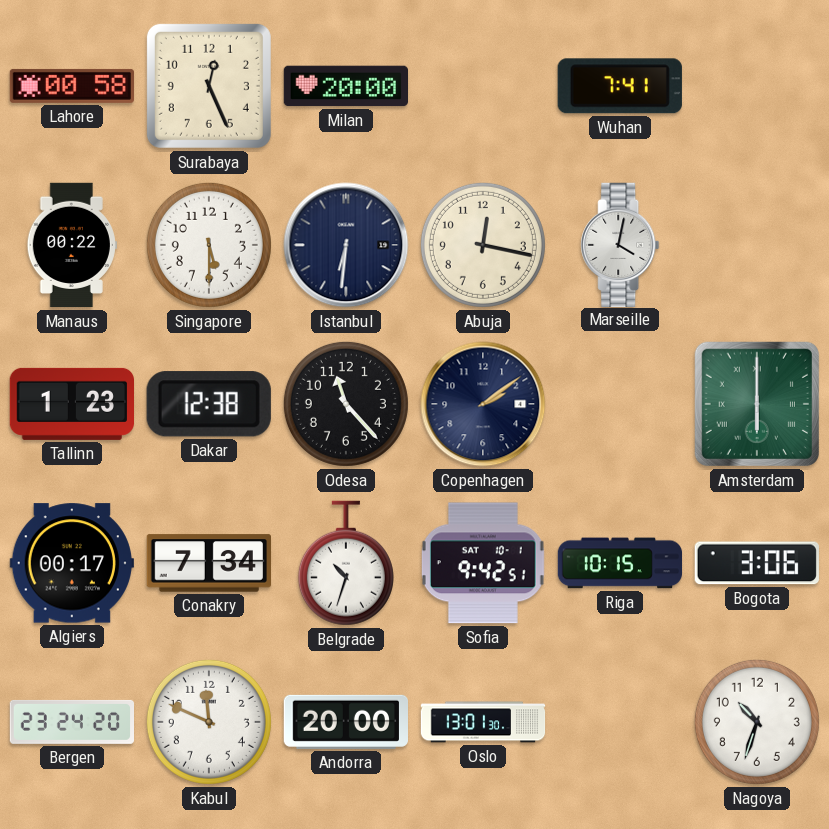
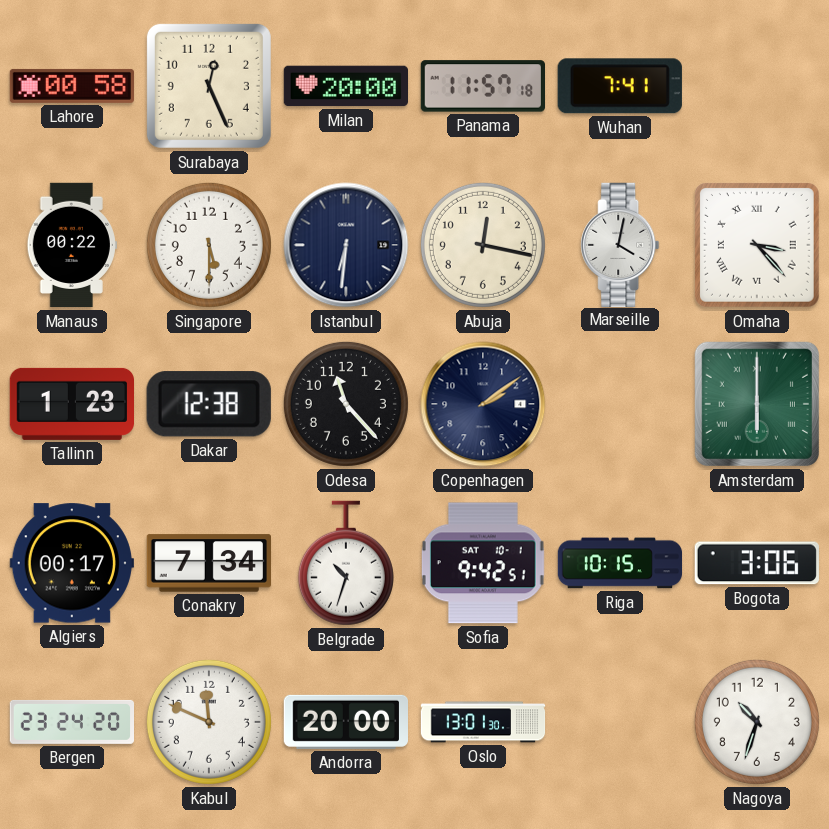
Panama: none -> 11:57
Omaha: none -> 3:23
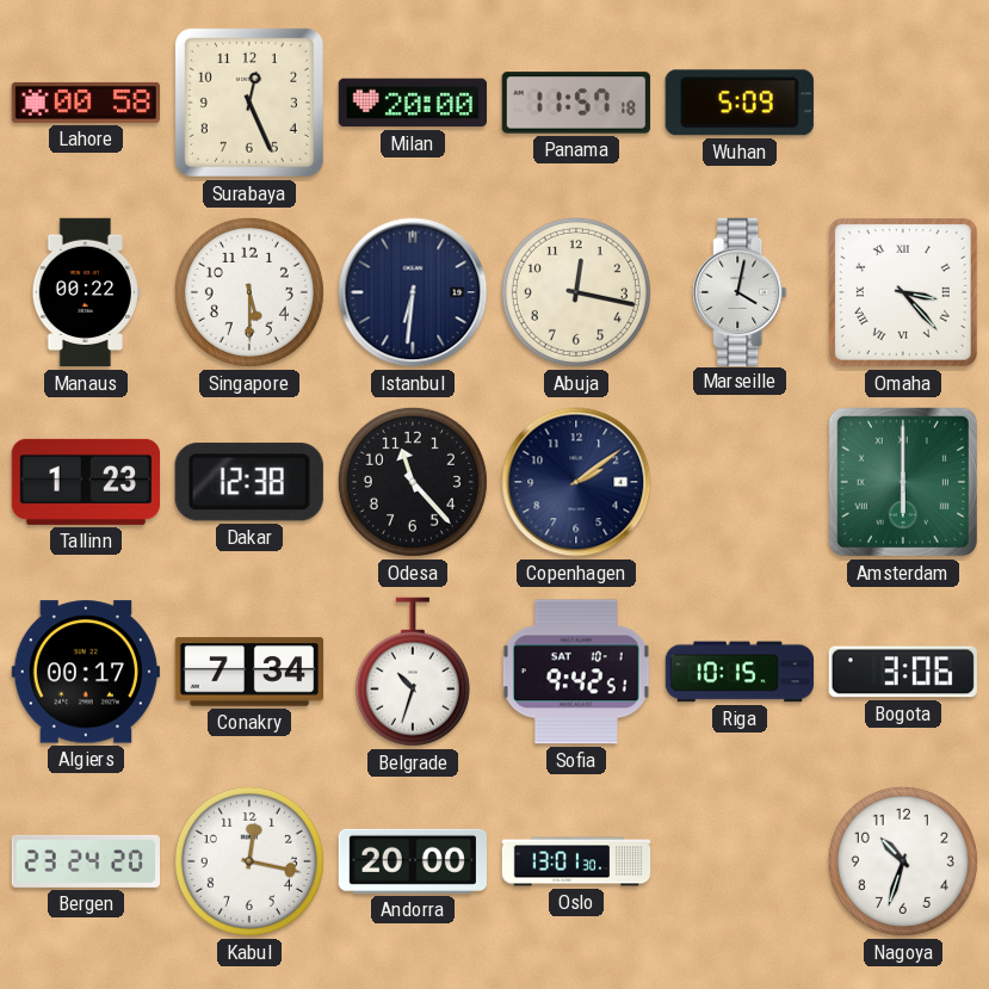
Wuhan: 7:41 -> 5:09
Kabul: 11:49 -> 12:17
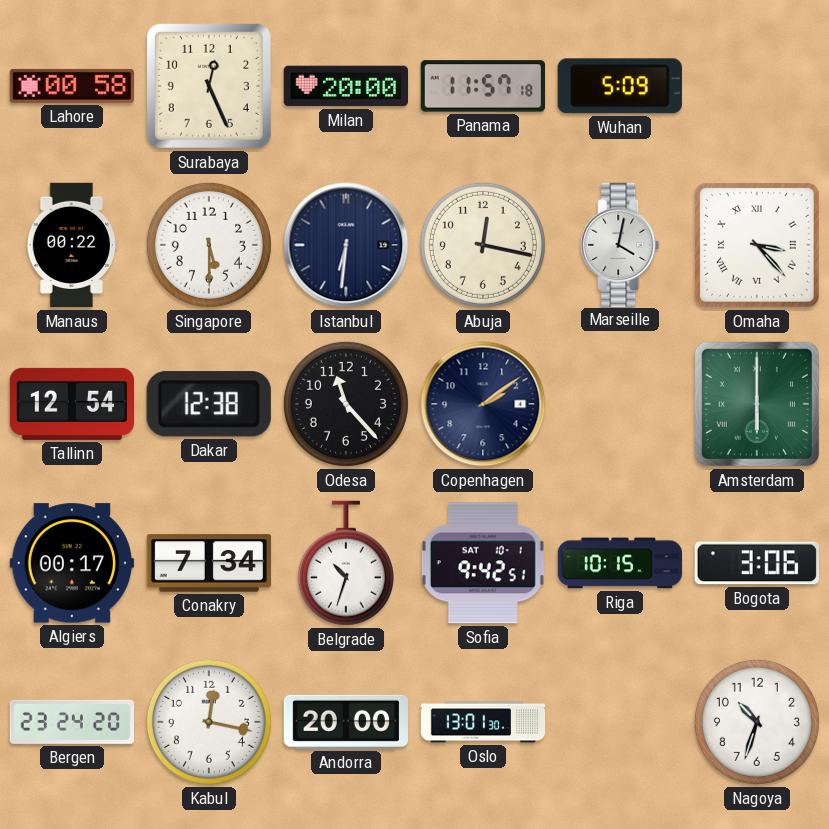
Tallinn: 1:23 -> 12:54
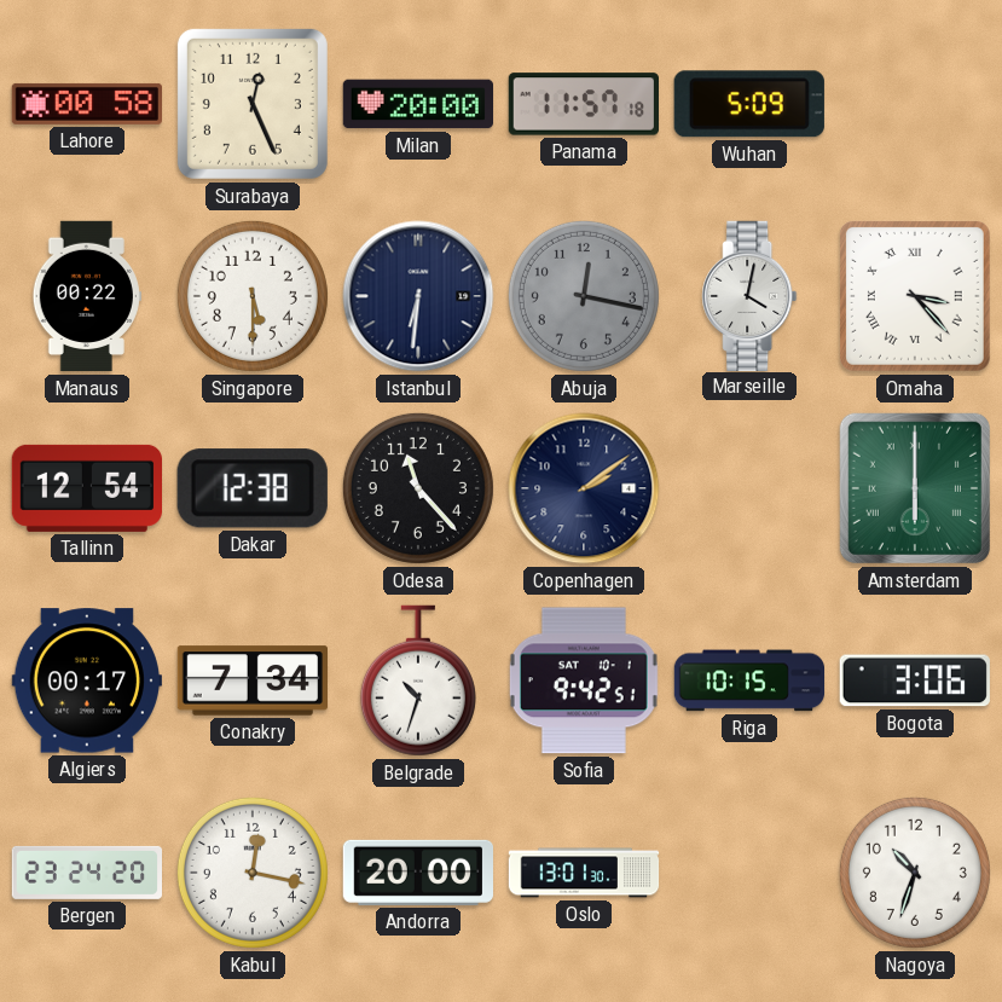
Abuja dial: cream -> grey
